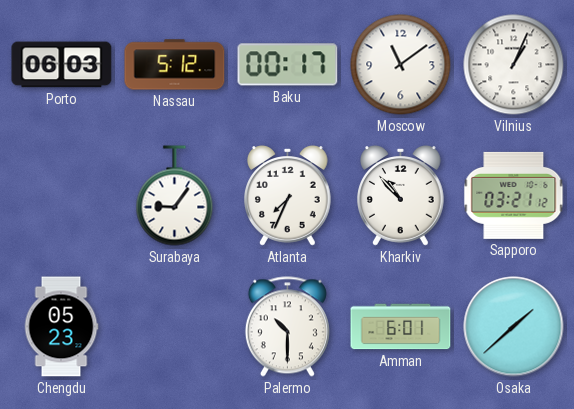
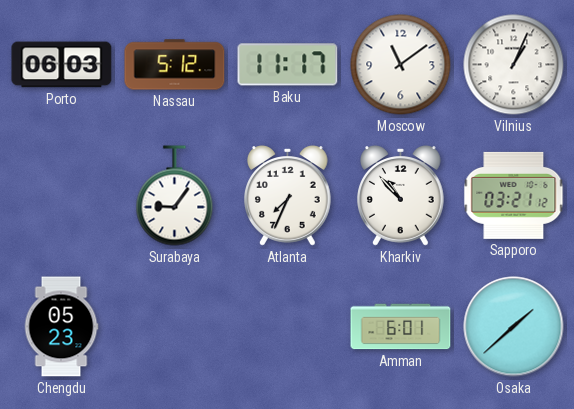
Baku: 00:17 -> 11:17
Palermo: 10:30 -> none
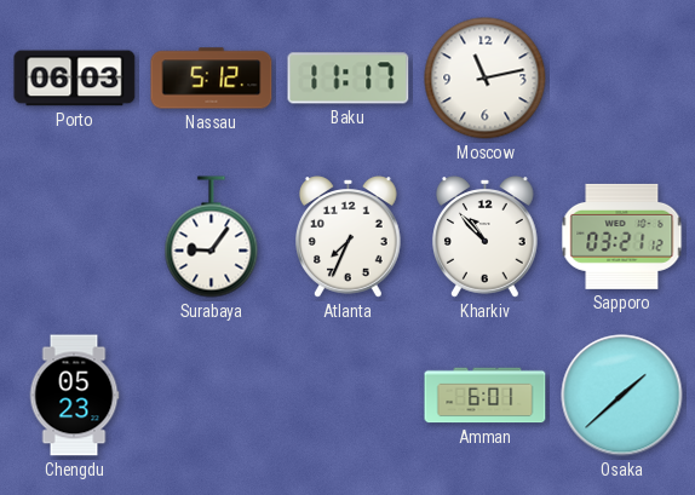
Moscow: 11:09 -> 11:13
Vilnius: 1:04 -> none
